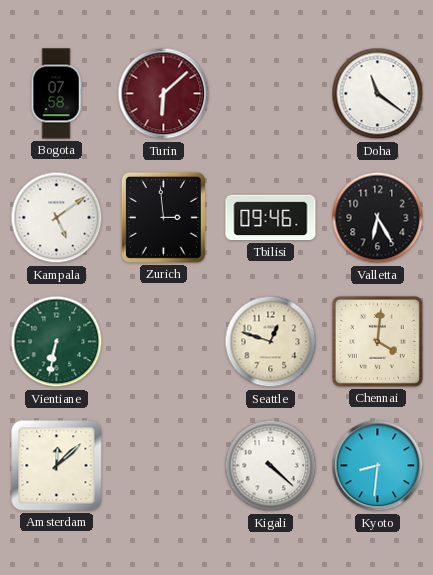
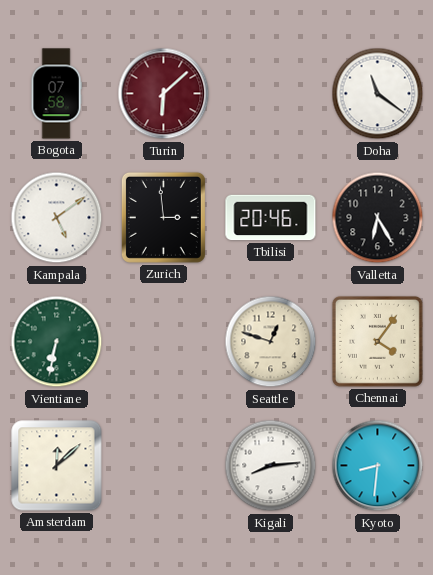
Tbilisi: 09:46 -> 20:46
Chennai: 4:01 -> 4:06
Kigali: 4:22 -> 8:14
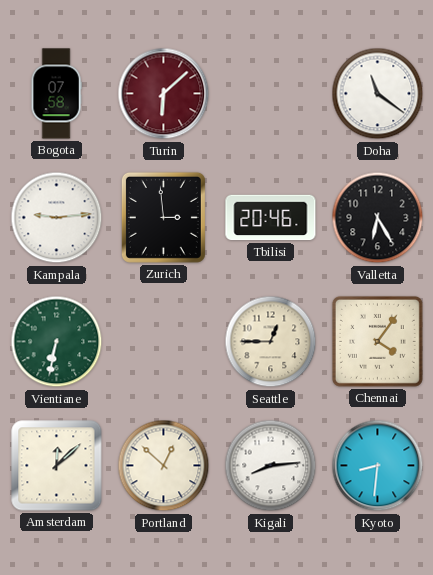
Kampala: 5:09 -> 9:14
Seattle: 12:48 -> 12:45
Portland: none -> 12:52
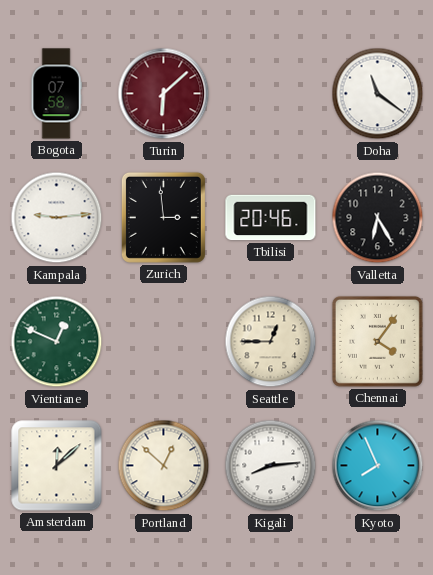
Vientiane: 6:32 -> 12:49
Kyoto: 8:31 -> 7:56
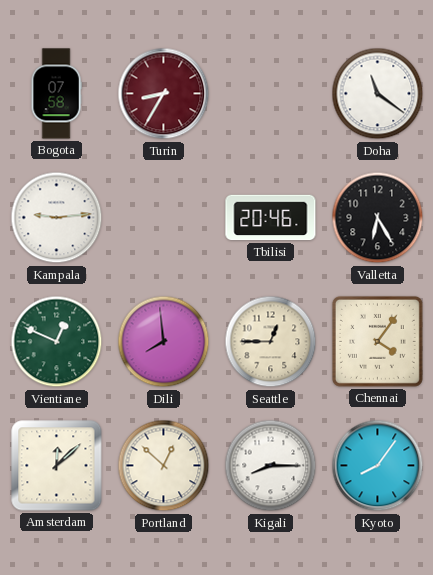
Turin: 6:08 -> 8:35
Zurich: 2:59 -> none
Dili: none -> 7:59
Kigali: 8:14 -> 8:15
Kyoto: 7:56 -> 8:06
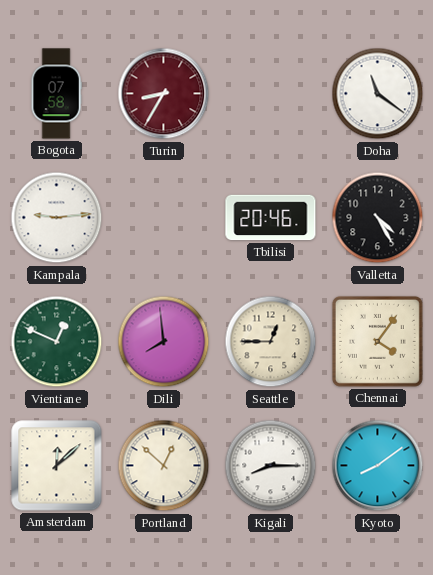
Valletta: 6:25 -> 4:25
Kyoto: 8:06 -> 8:09
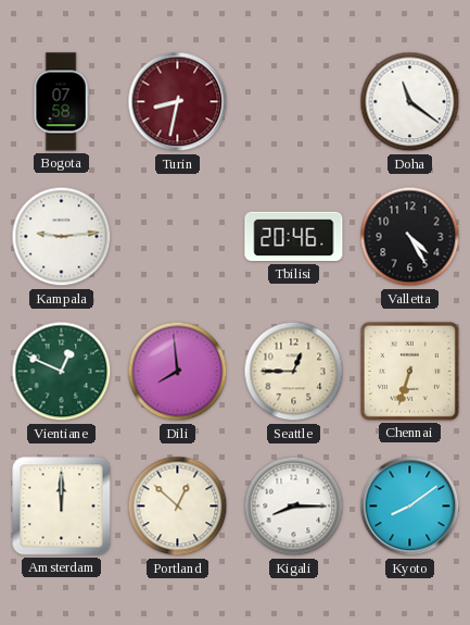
Turin: 8:35 -> 8:32
Chennai: 4:06 -> 6:33
Amsterdam: 12:08 -> 12:00
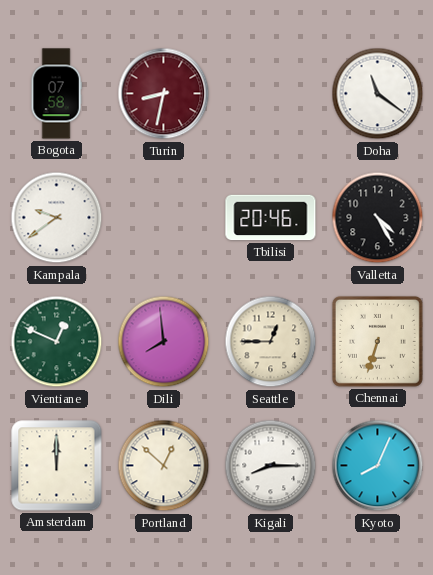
Kampala: 9:14 -> 9:39
Kyoto: 8:09 -> 8:04
